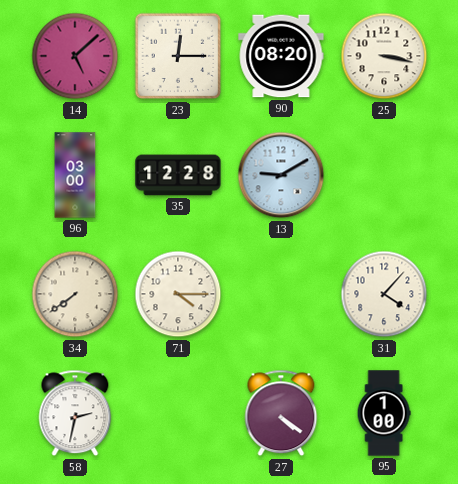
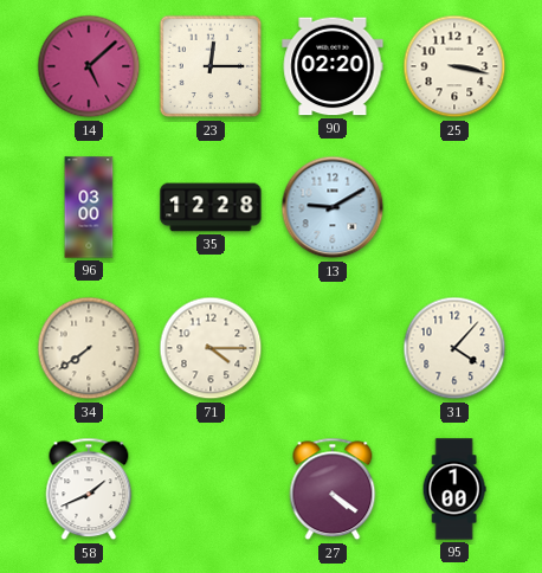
90: 08:20 -> 02:20
58: 2:32 -> 1:41
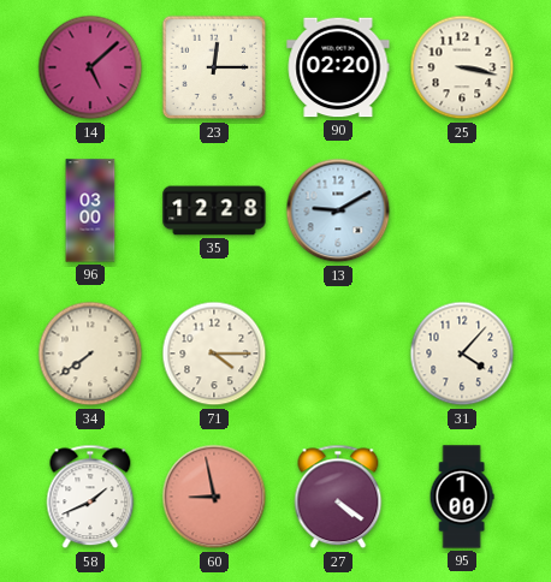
60: none -> 8:58
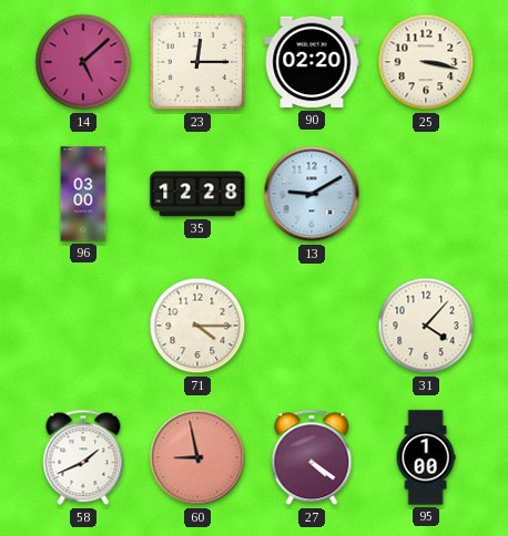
34: 7:39 -> none
